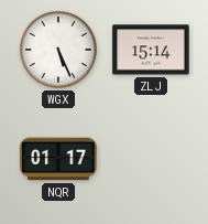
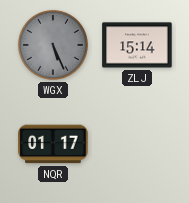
WGX dial: white -> grey
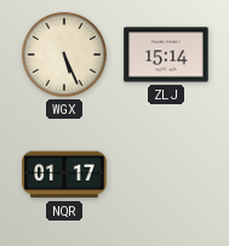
WGX dial: grey -> cream
